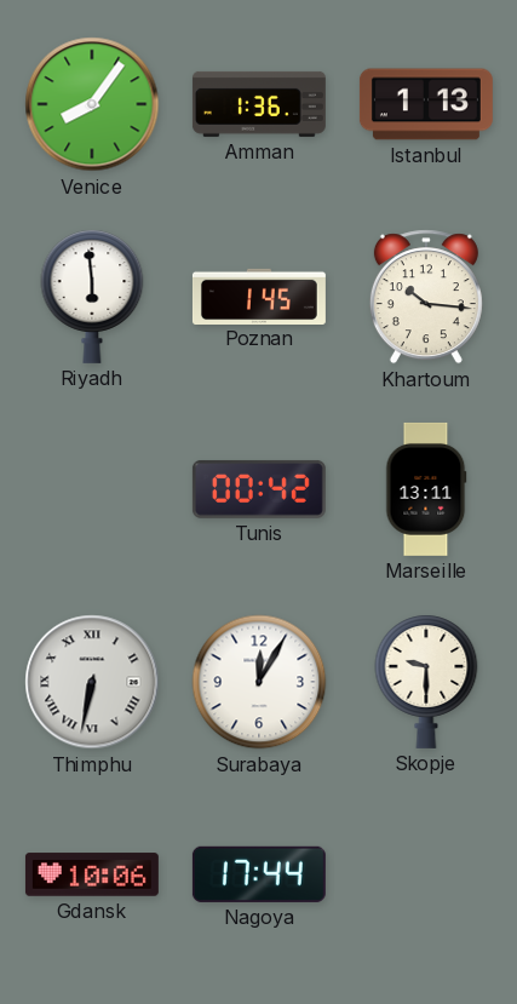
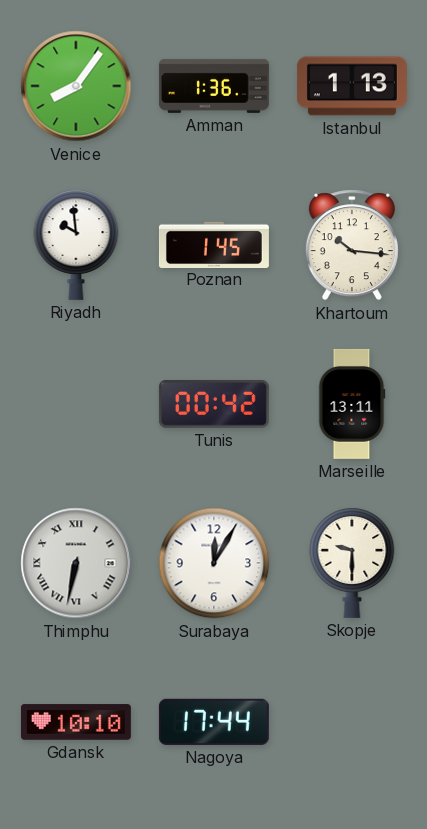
Riyadh: 5:59 -> 9:59
Gdansk: 10:06 -> 10:10
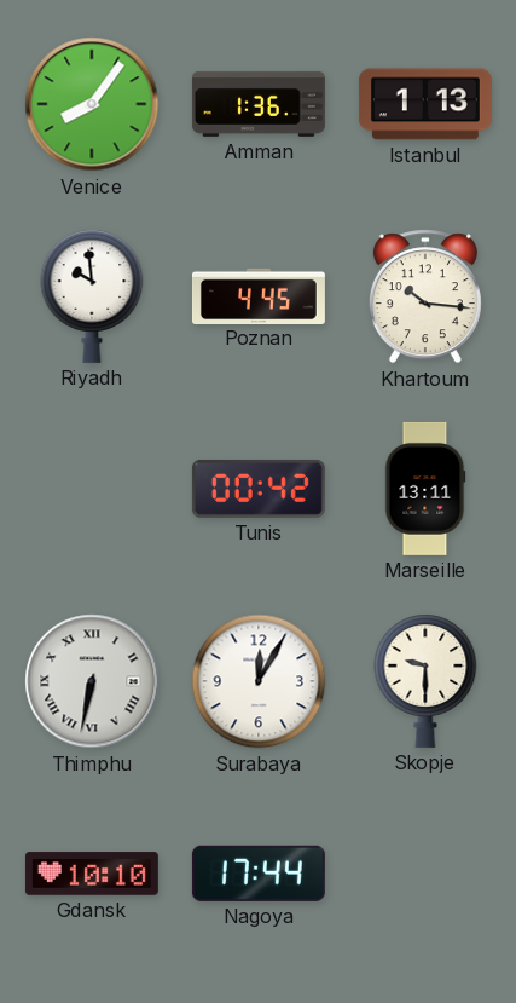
Poznan: 1:45 -> 4:45
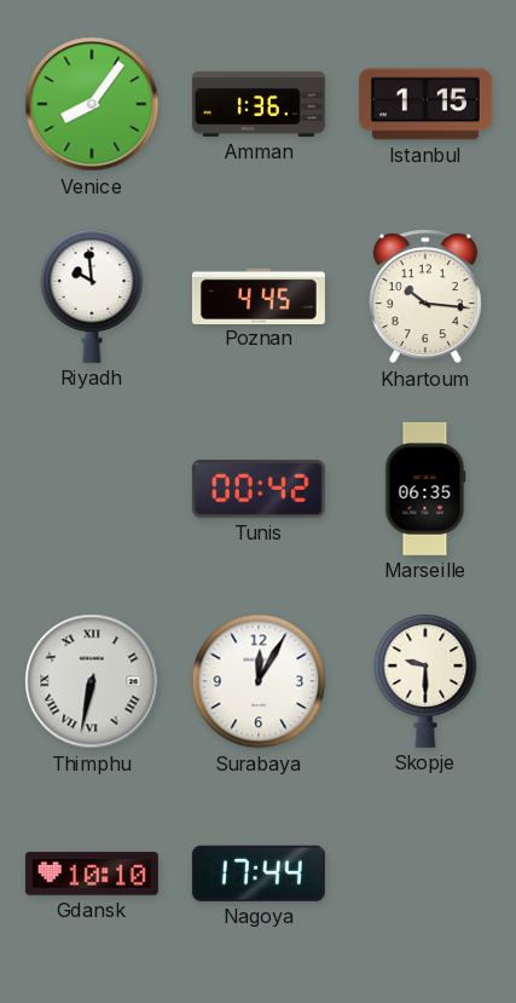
Istanbul: 1:13 -> 1:15
Marseille: 13:11 -> 06:35
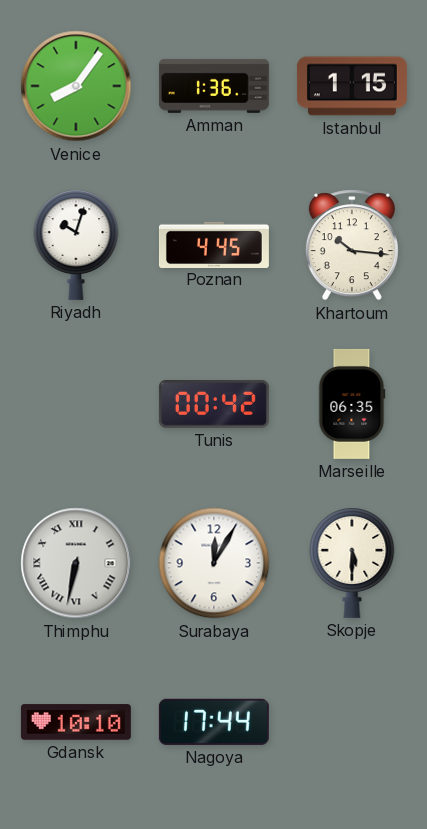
Riyadh: 9:59 -> 10:03
Skopje: 9:30 -> 5:30
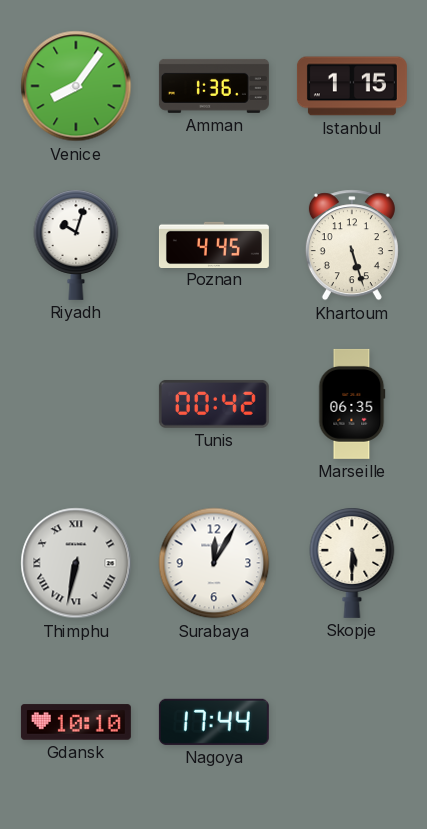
Khartoum: 10:16 -> 5:27
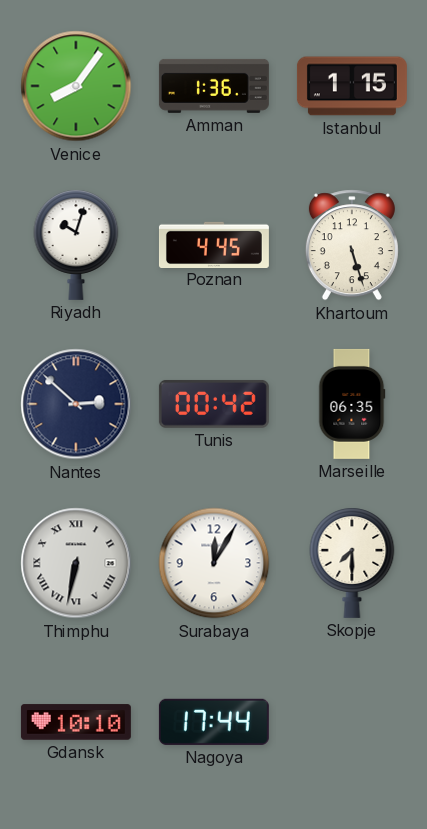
Nantes: none -> 2:52
Skopje: 5:30 -> 7:30
